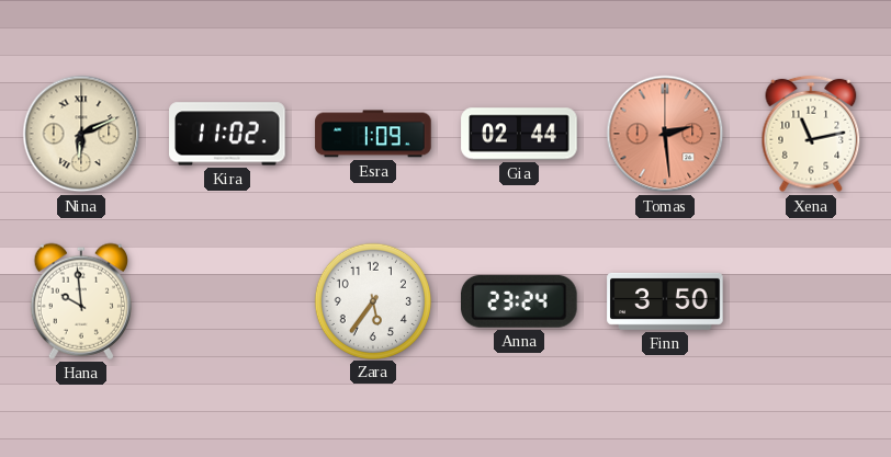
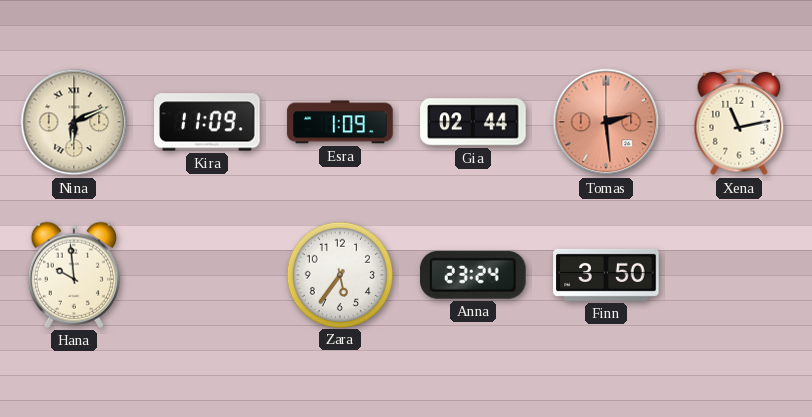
Kira: 11:02 -> 11:09
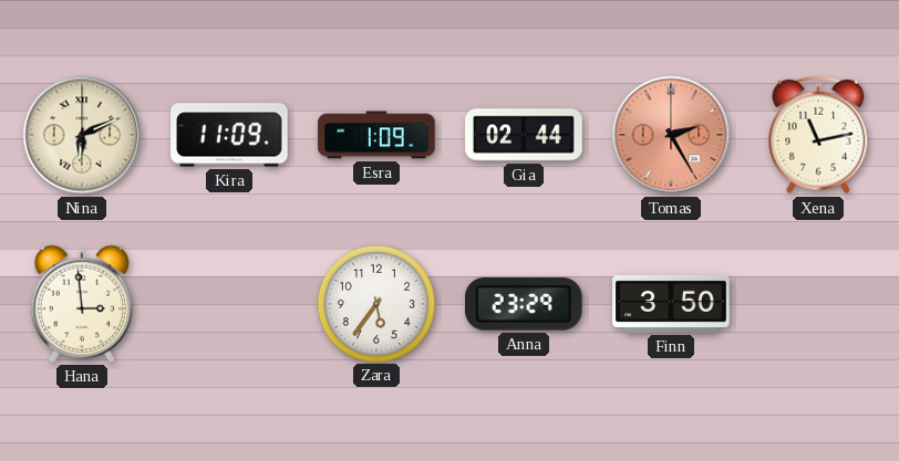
Tomas: 2:29 -> 2:25
Hana: 9:59 -> 2:59
Anna: 23:24 -> 23:29
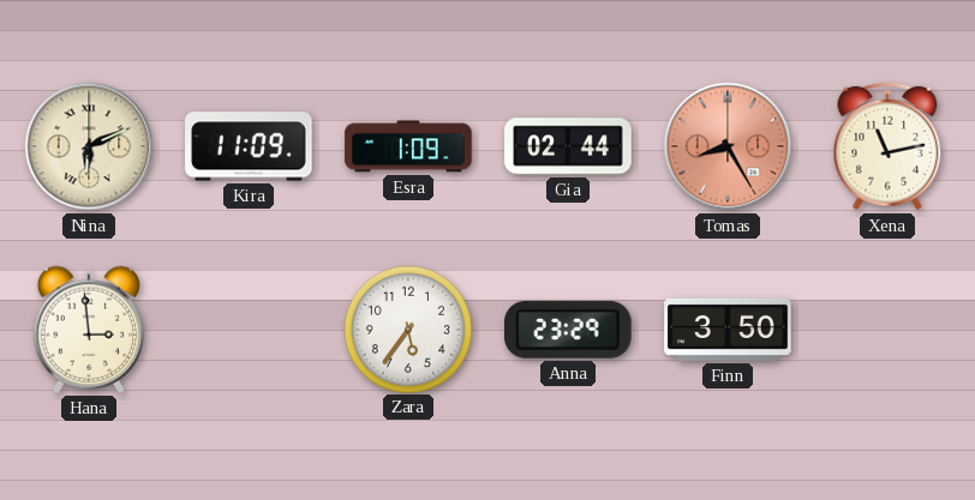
Tomas: 2:25 -> 8:25
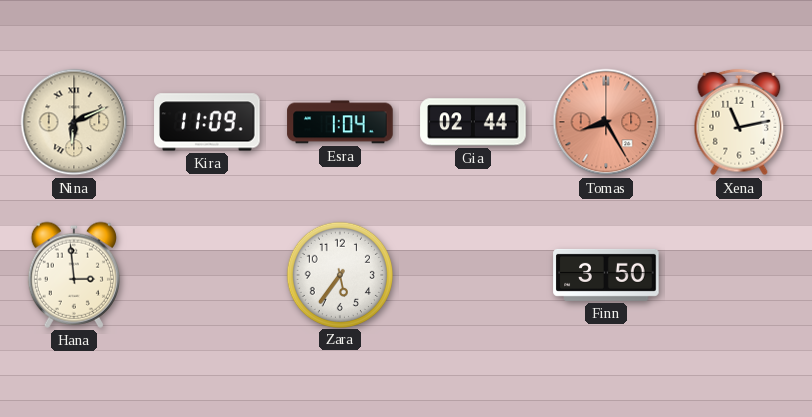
Esra: 1:09 -> 1:04
Anna: 23:29 -> none
